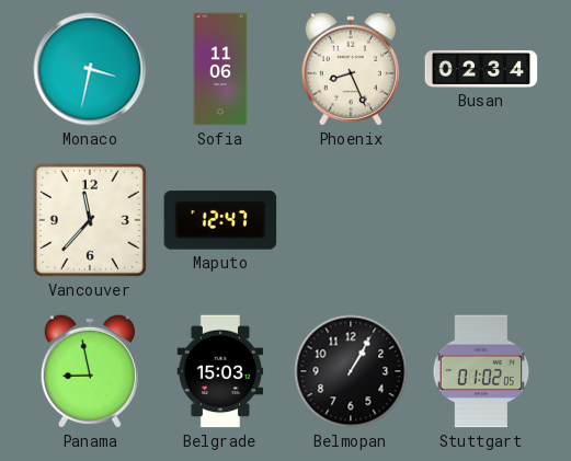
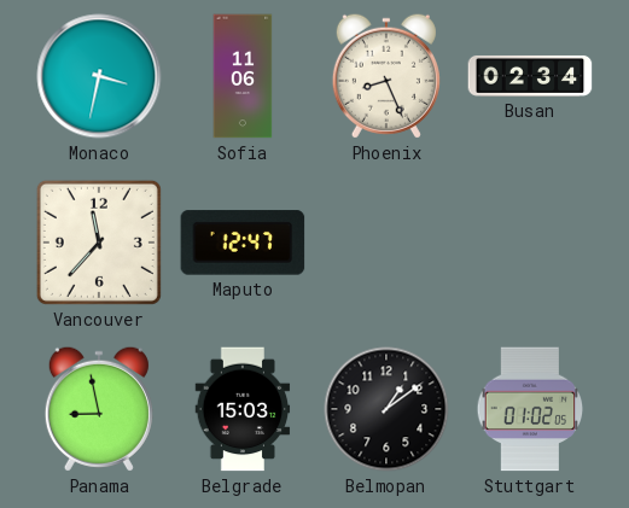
Belmopan: 1:05 -> 1:09
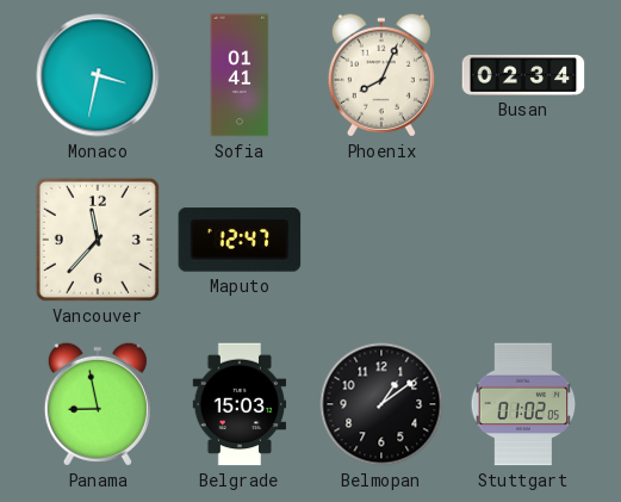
Sofia: 11:06 -> 01:41
Phoenix: 8:26 -> 8:04
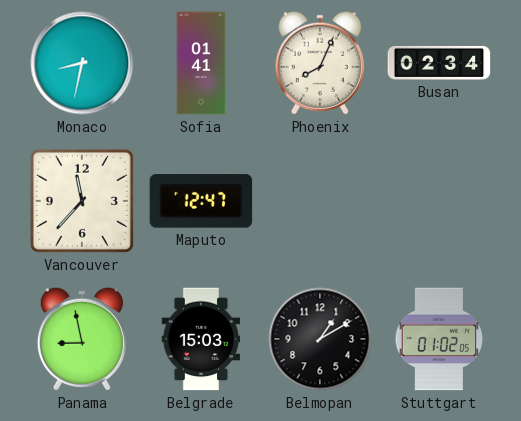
Monaco: 3:32 -> 8:32
Belmopan: 1:09 -> 1:10
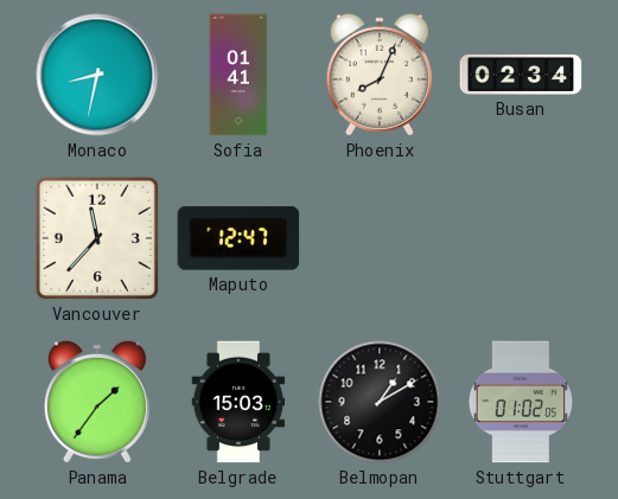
Panama: 8:58 -> 1:36
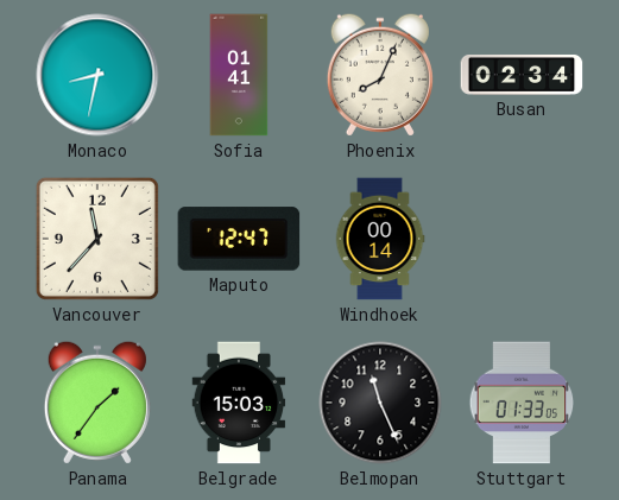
Windhoek: none -> 00:14
Belmopan: 1:10 -> 11:26
Stuttgart: 01:02 -> 01:33
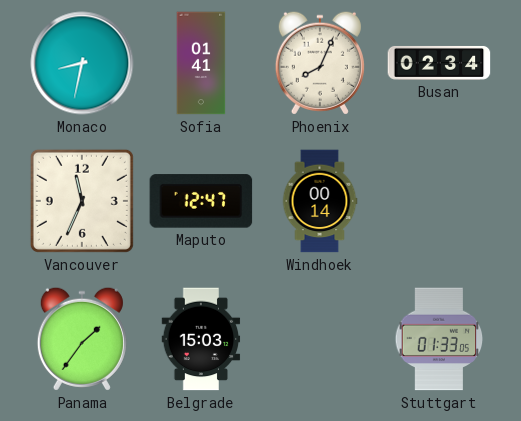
Vancouver: 11:37 -> 11:34
Belmopan: 11:26 -> none
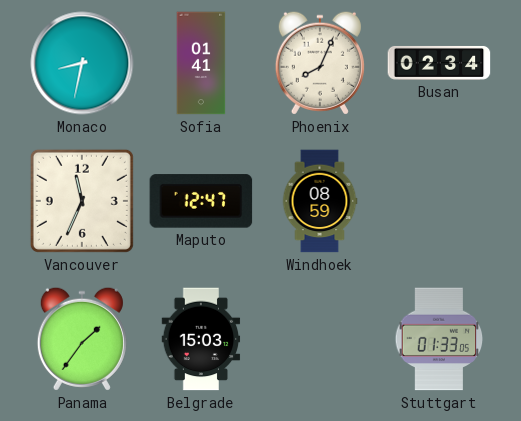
Windhoek: 00:14 -> 08:59
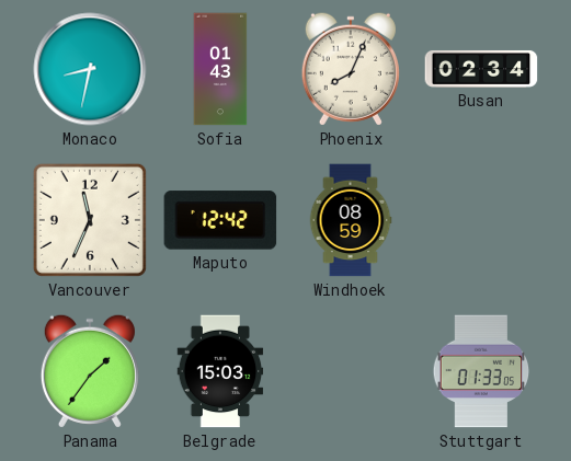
Sofia: 01:41 -> 01:43
Maputo: 12:47 -> 12:42
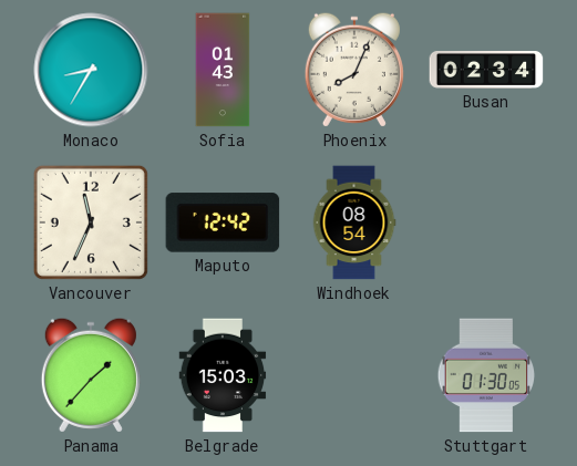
Monaco: 8:32 -> 8:35
Windhoek: 08:59 -> 08:54
Panama: 1:36 -> 1:37
Stuttgart: 01:33 -> 01:30
